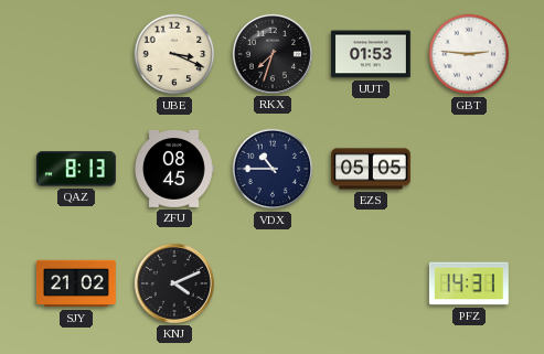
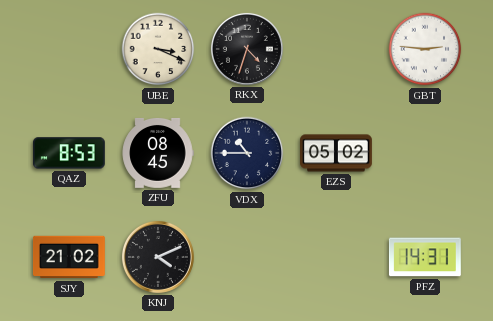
RKX: 7:33 -> 4:33
UUT: 01:53 -> none
QAZ: 8:13 -> 8:53
EZS: 05:05 -> 05:02
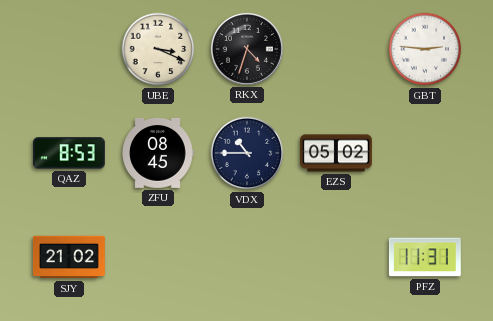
KNJ: 4:11 -> none
PFZ: 14:31 -> 11:31
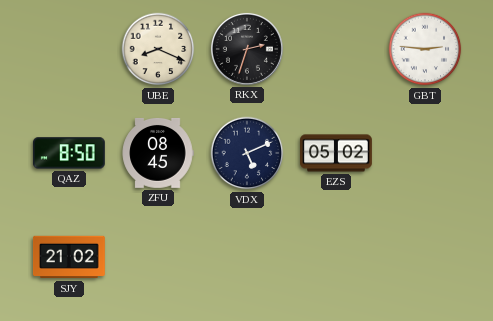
UBE: 3:19 -> 8:19
RKX: 4:33 -> 2:33
QAZ: 8:53 -> 8:50
VDX: 10:45 -> 5:11
PFZ: 11:31 -> none
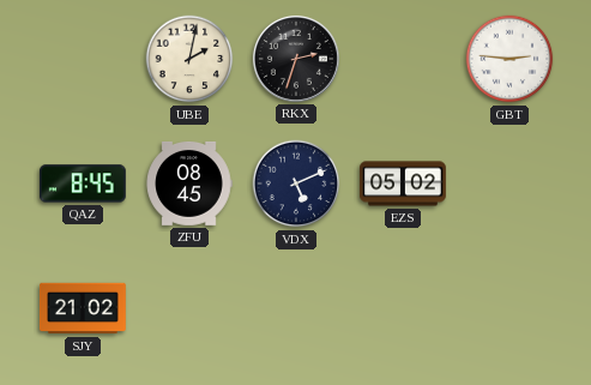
UBE: 8:19 -> 2:02
QAZ: 8:50 -> 8:45
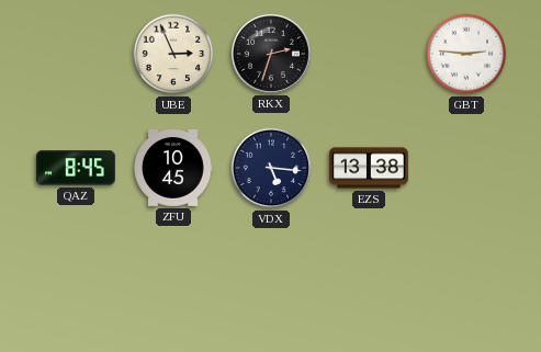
UBE: 2:02 -> 2:56
ZFU: 08:45 -> 10:45
VDX: 5:11 -> 5:16
EZS: 05:02 -> 13:38
SJY: 21:02 -> none
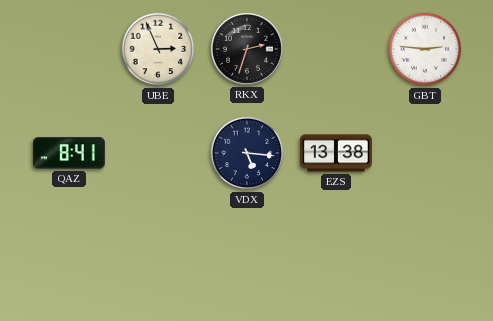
QAZ: 8:45 -> 8:41
ZFU: 10:45 -> none
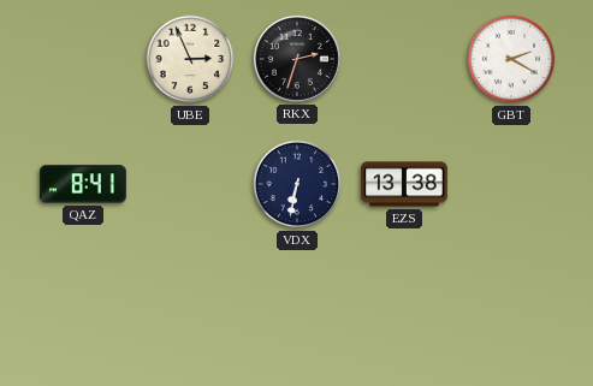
GBT: 2:46 -> 2:20
VDX: 5:16 -> 6:32
